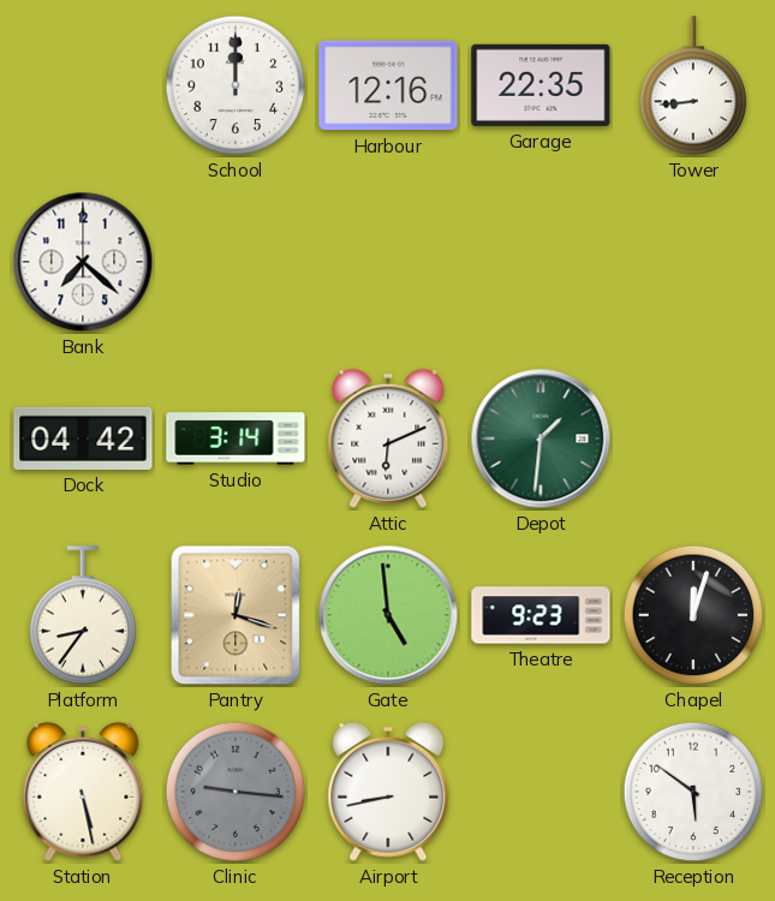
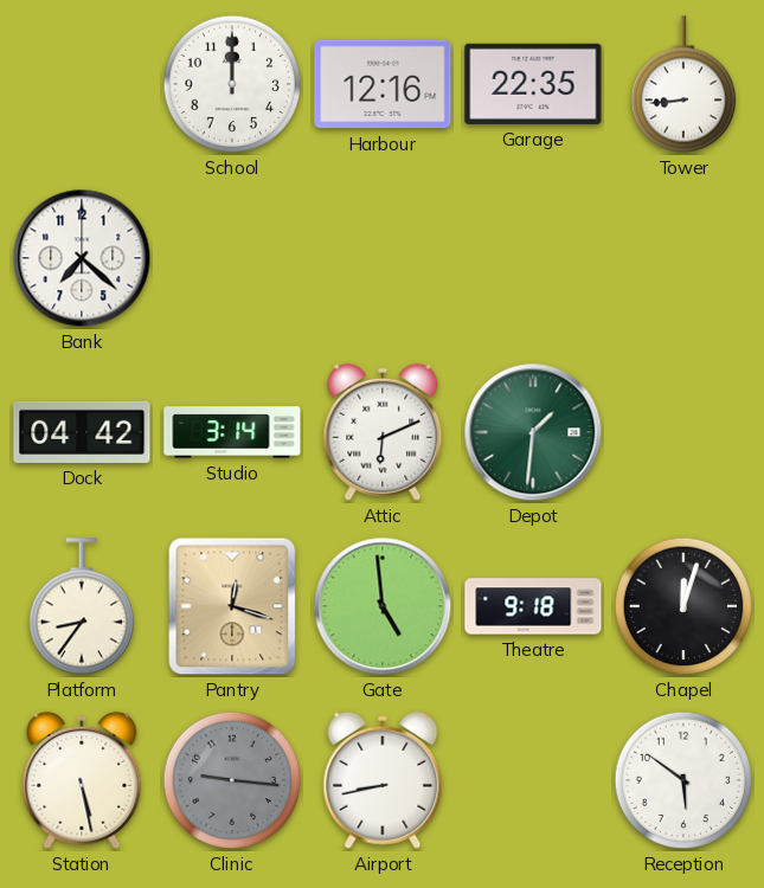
Theatre: 9:23 -> 9:18
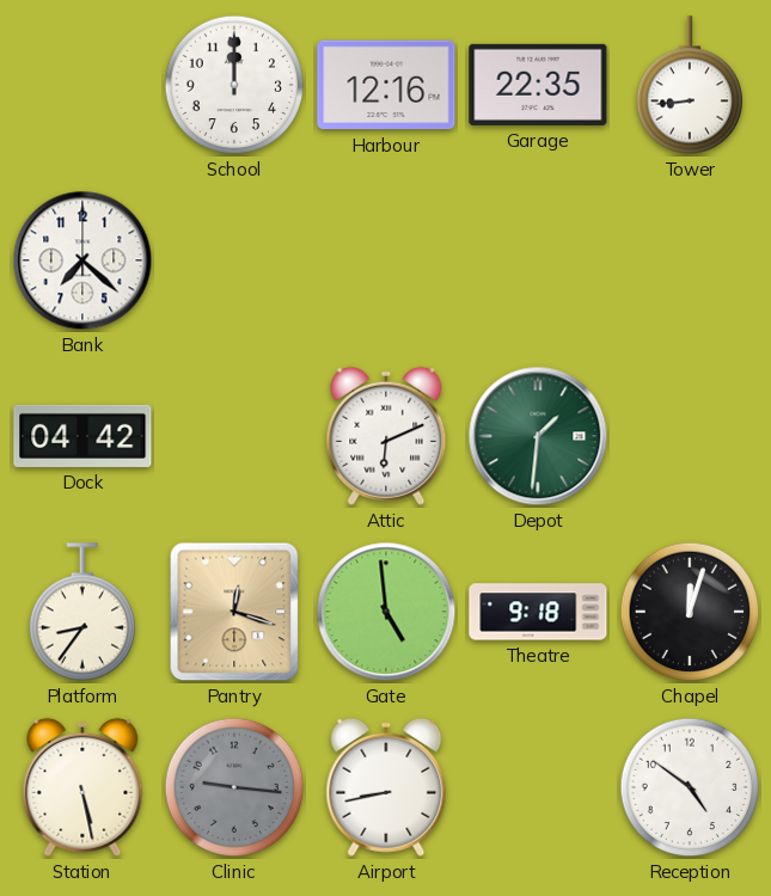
Studio: 3:14 -> none
Reception: 5:51 -> 4:51
